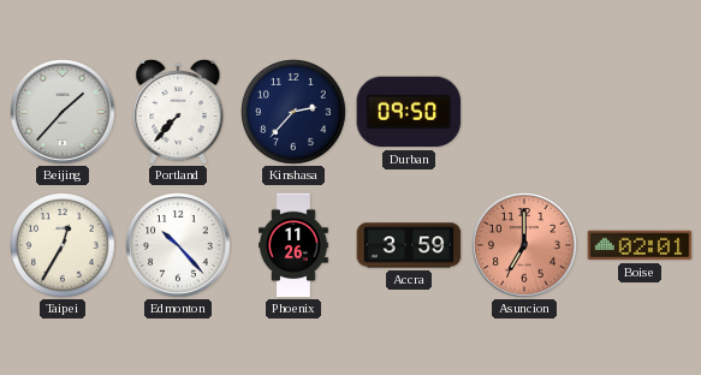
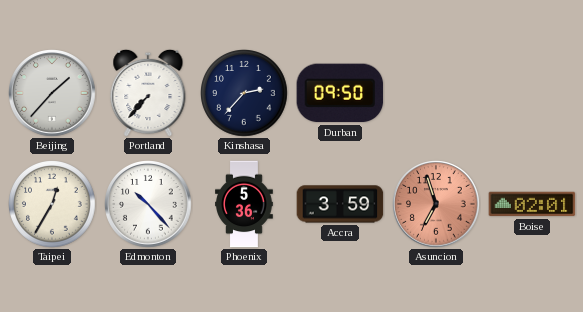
Phoenix: 11:26 -> 5:36
Asuncion: 7:00 -> 6:57
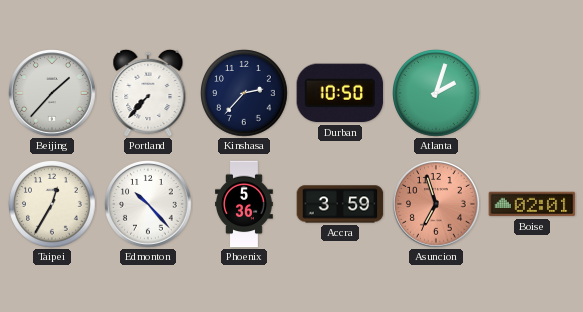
Durban: 09:50 -> 10:50
Atlanta: none -> 2:03
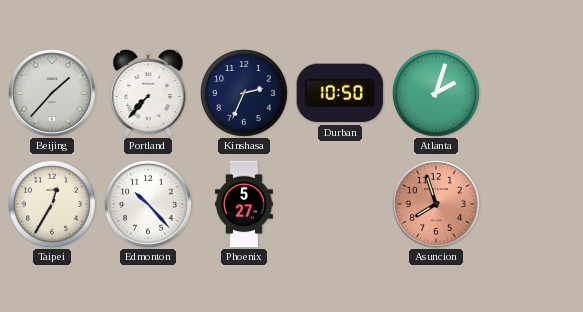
Kinshasa: 2:37 -> 2:34
Phoenix: 5:36 -> 5:27
Accra: 3:59 -> none
Asuncion: 6:57 -> 7:57
Boise: 02:01 -> none
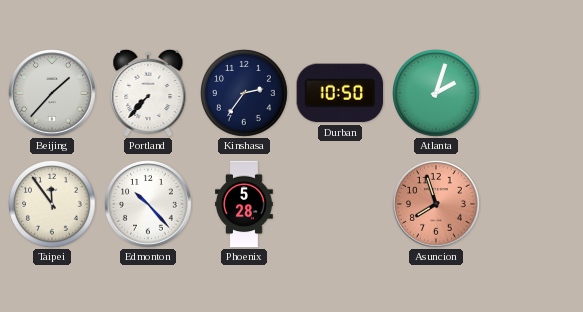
Kinshasa: 2:34 -> 2:36
Taipei: 12:35 -> 11:54
Phoenix: 5:27 -> 5:28
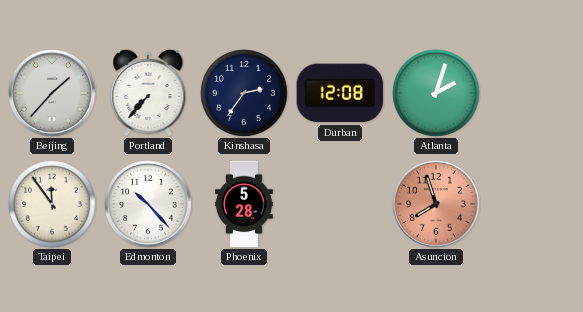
Durban: 10:50 -> 12:08
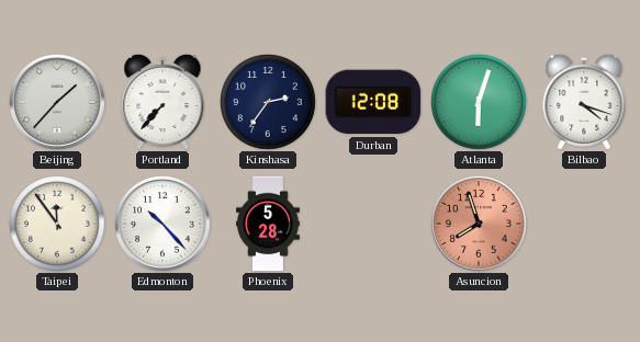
Atlanta: 2:03 -> 6:03
Bilbao: none -> 4:18
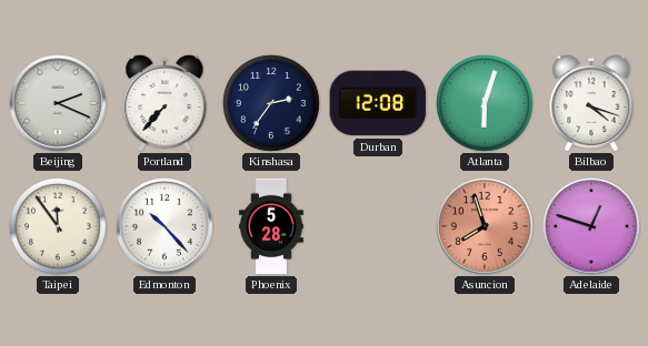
Beijing: 1:37 -> 2:19
Adelaide: none -> 12:48
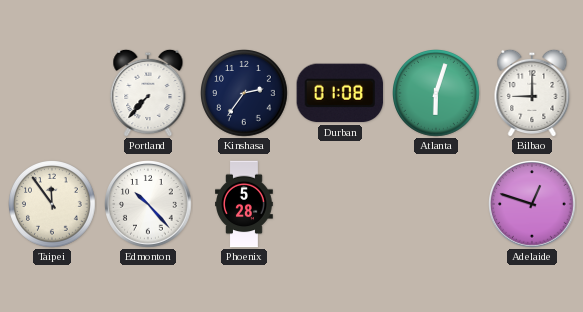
Beijing: 2:19 -> none
Durban: 12:08 -> 01:08
Bilbao: 4:18 -> 9:00
Asuncion: 7:57 -> none
